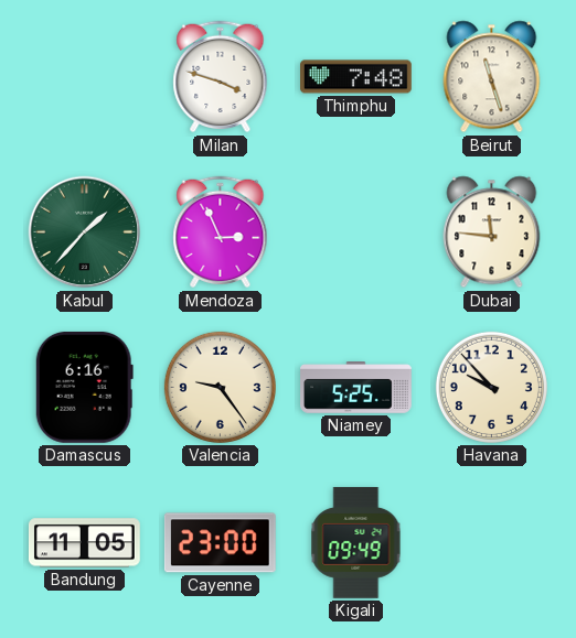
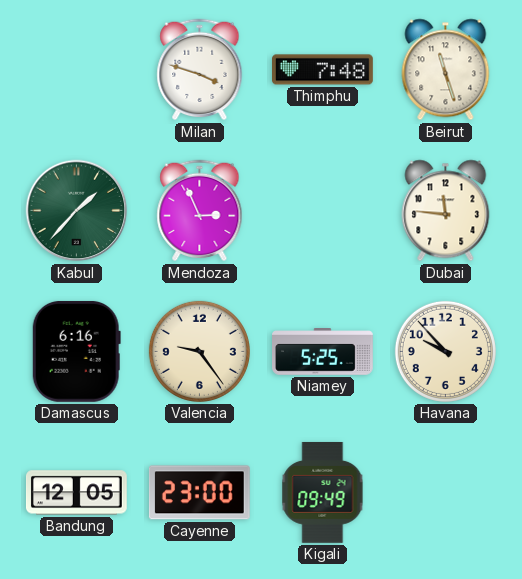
Bandung: 11:05 -> 12:05
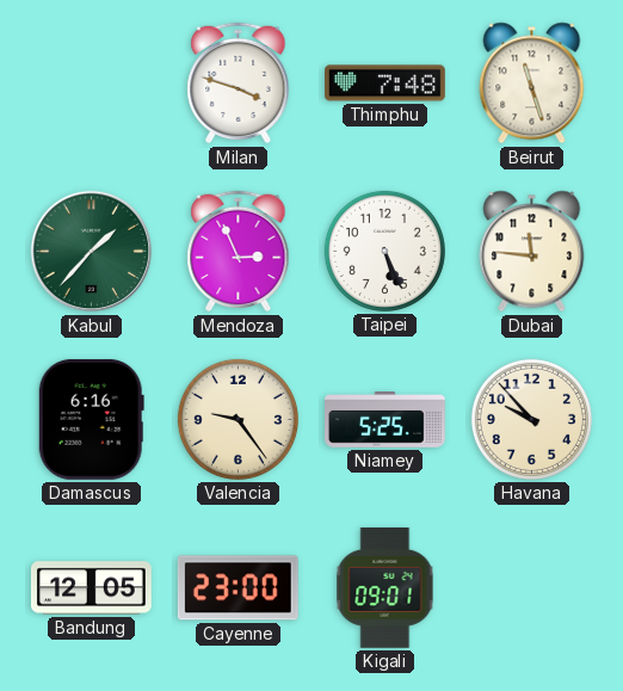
Taipei: none -> 5:26
Kigali: 09:49 -> 09:01
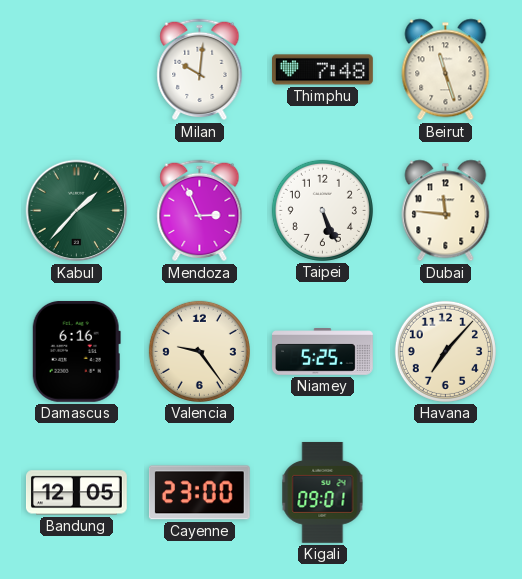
Milan: 3:48 -> 10:01
Havana: 9:53 -> 7:07
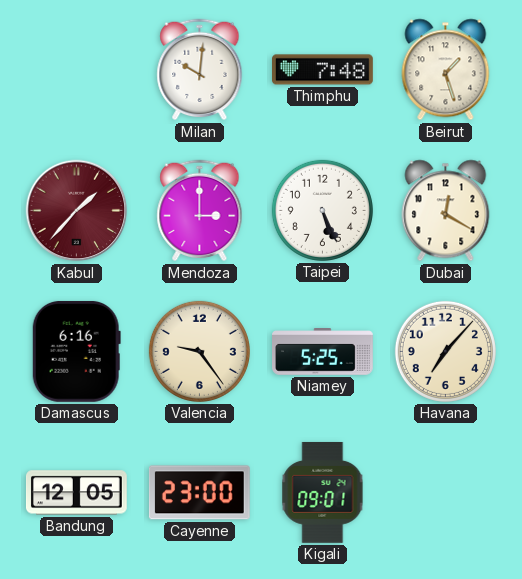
Beirut: 11:27 -> 1:27
Kabul dial: green -> burgundy
Mendoza: 2:56 -> 3:00
Dubai: 11:46 -> 12:20
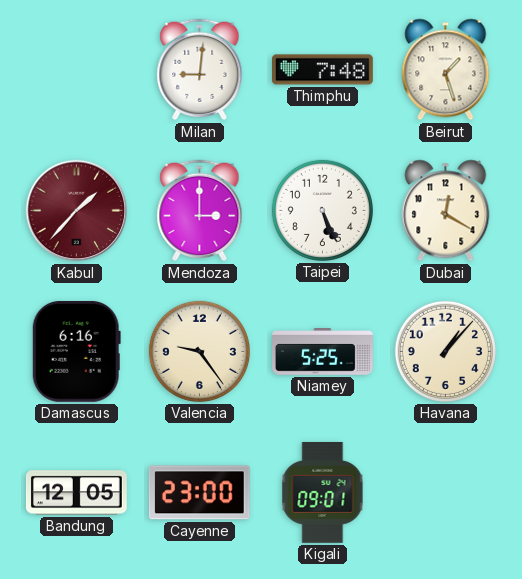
Milan: 10:01 -> 9:01
Havana: 7:07 -> 1:07
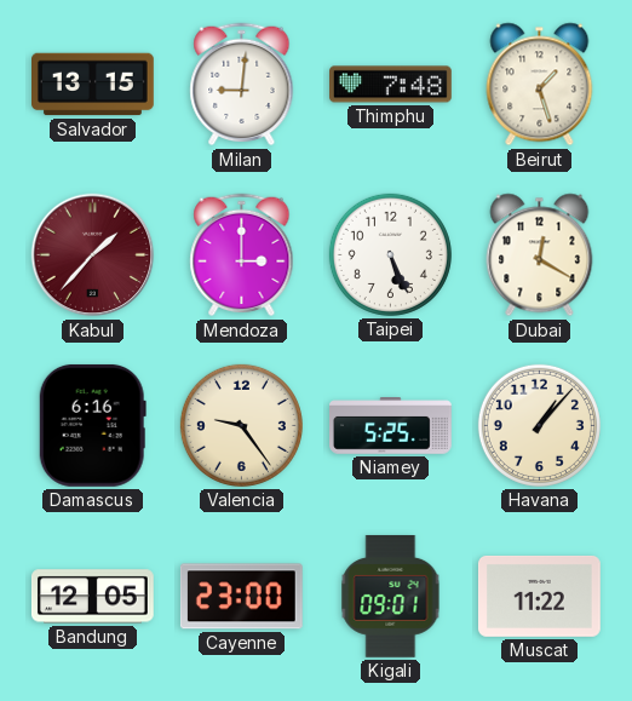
Salvador: none -> 13:15
Muscat: none -> 11:22
